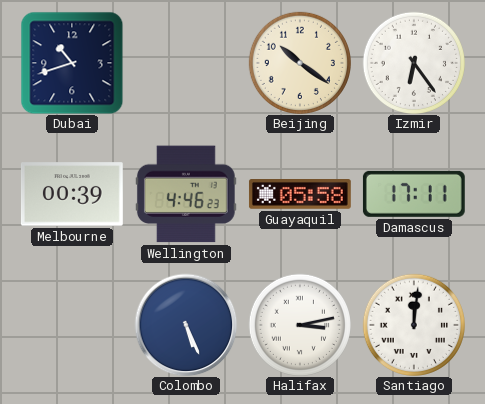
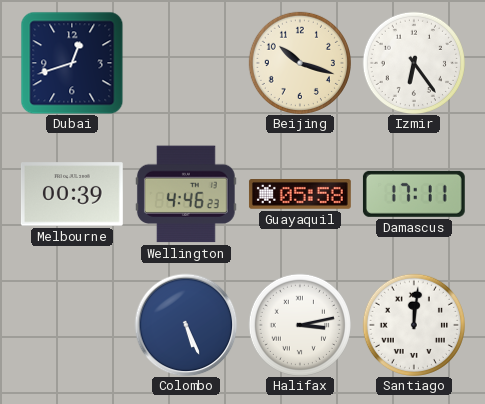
Dubai: 10:42 -> 12:42
Beijing: 10:21 -> 10:18
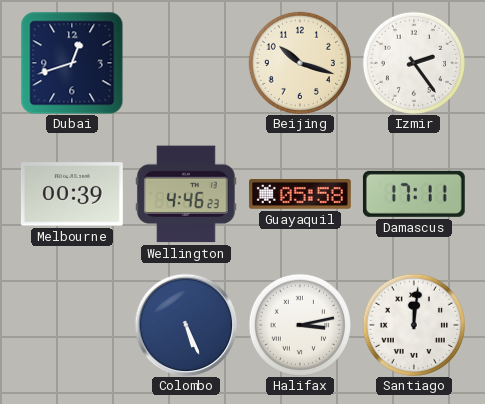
Izmir: 6:24 -> 2:24
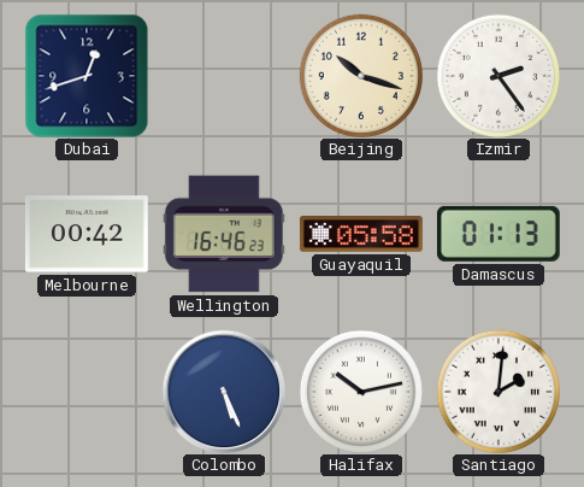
Melbourne: 00:39 -> 00:42
Wellington: 4:46 -> 16:46
Damascus: 17:11 -> 01:13
Halifax: 3:13 -> 10:13
Santiago: 12:01 -> 2:01
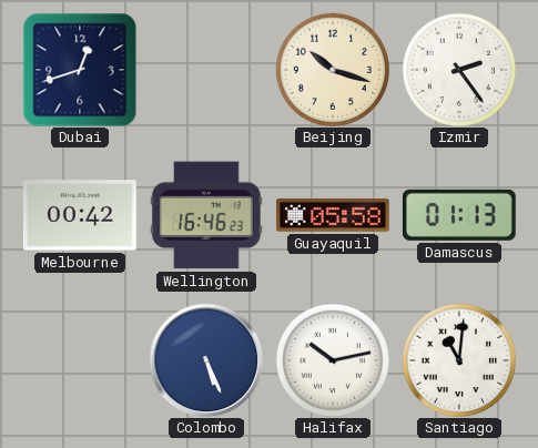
Santiago: 2:01 -> 11:01
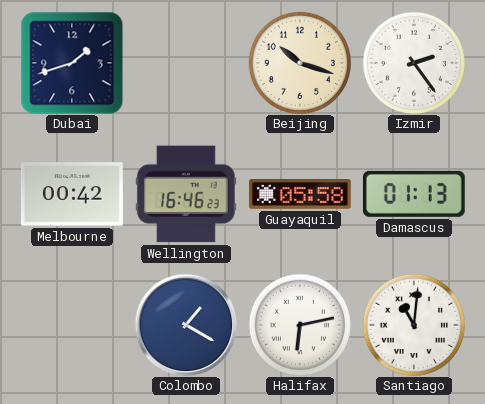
Dubai: 12:42 -> 1:42
Colombo: 5:26 -> 1:20
Halifax: 10:13 -> 6:13
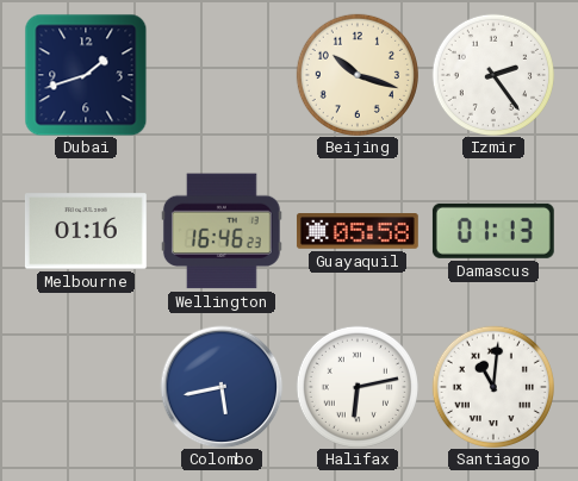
Melbourne: 00:42 -> 01:16
Colombo: 1:20 -> 5:43
